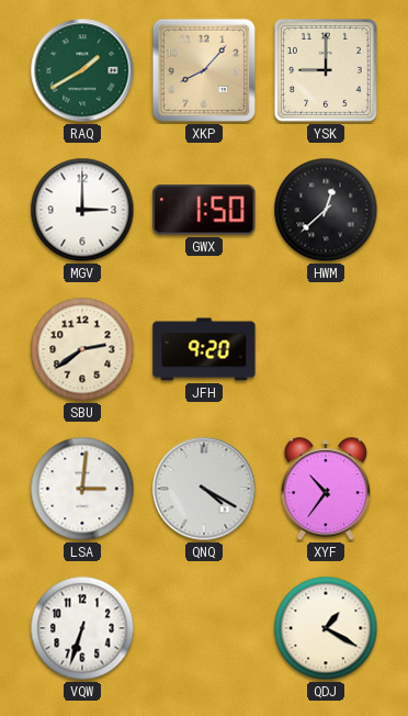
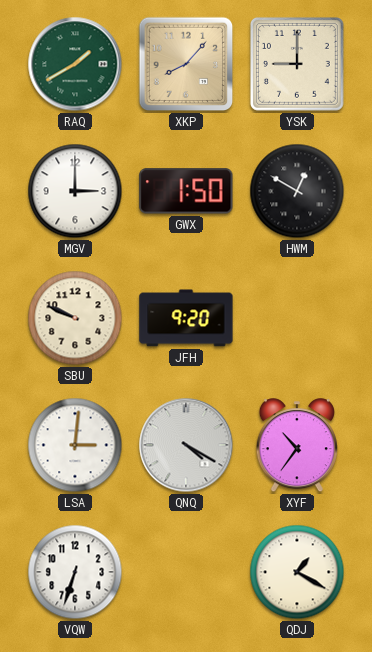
HWM: 12:38 -> 12:50
SBU: 2:39 -> 9:49
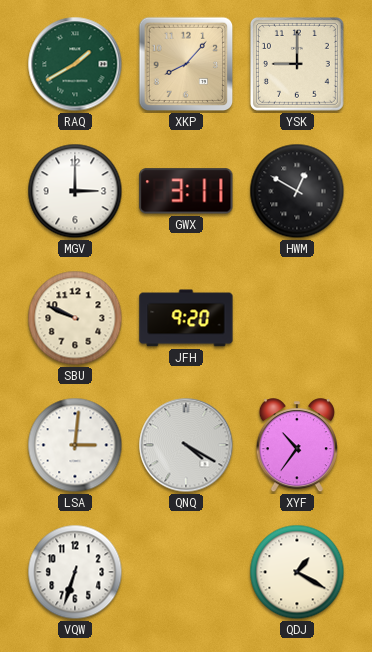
GWX: 1:50 -> 3:11
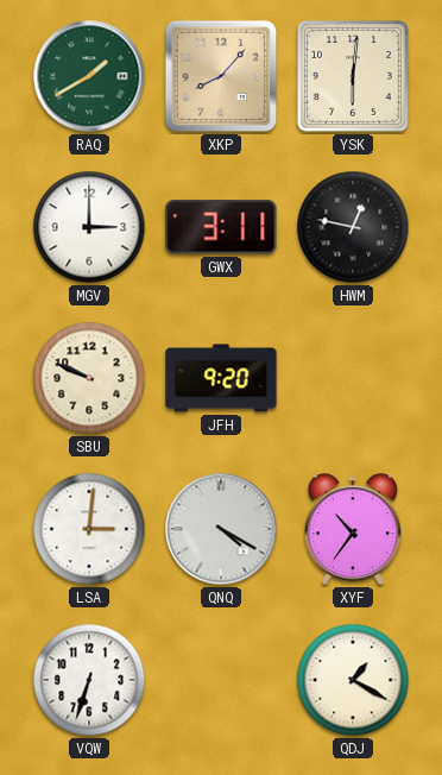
YSK: 9:00 -> 6:01
HWM: 12:50 -> 12:47
